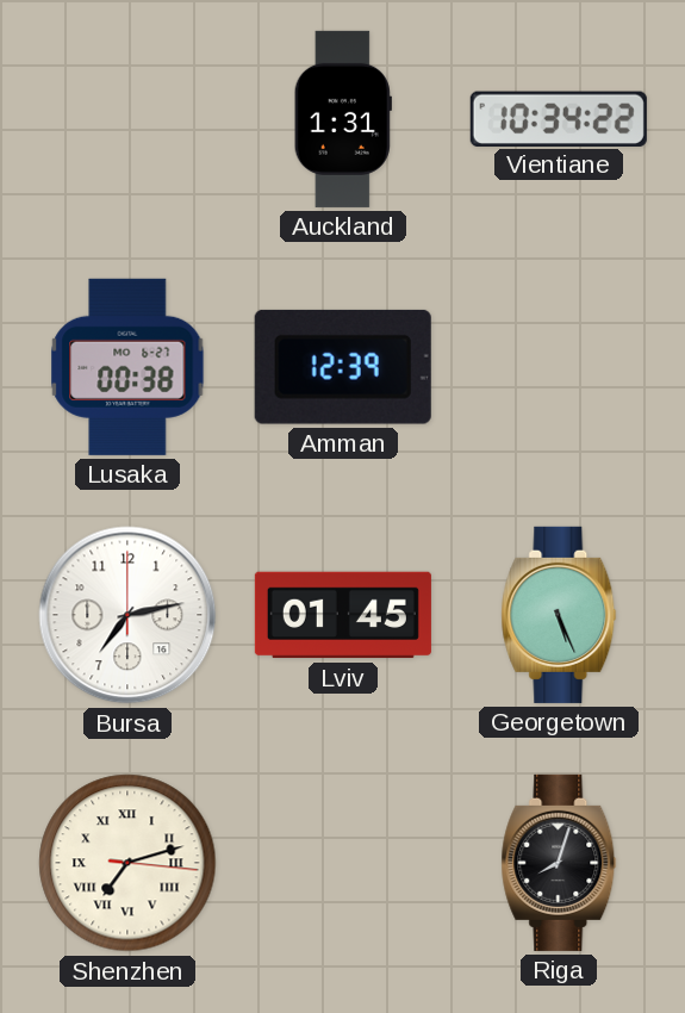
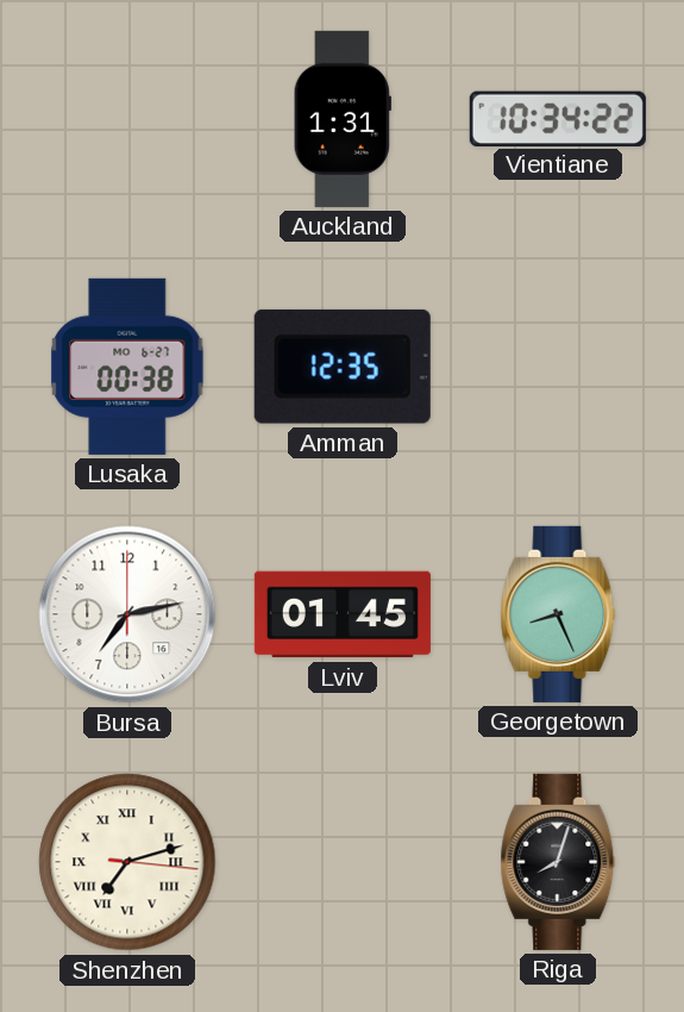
Amman: 12:39 -> 12:35
Georgetown: 5:26 -> 8:26
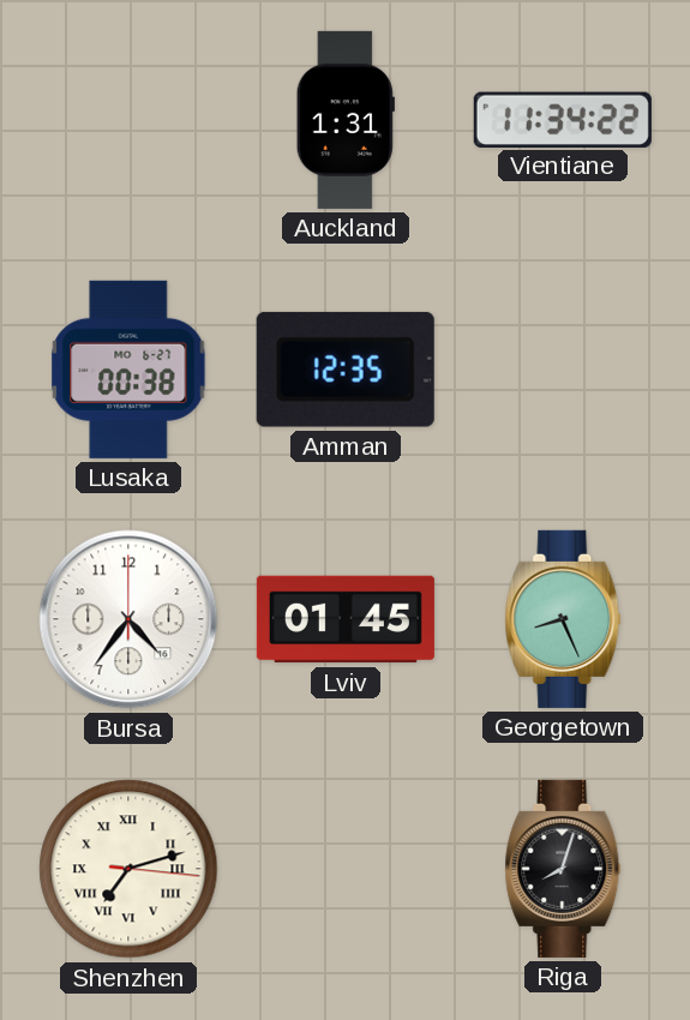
Vientiane: 10:34 -> 11:34
Bursa: 7:13 -> 4:36
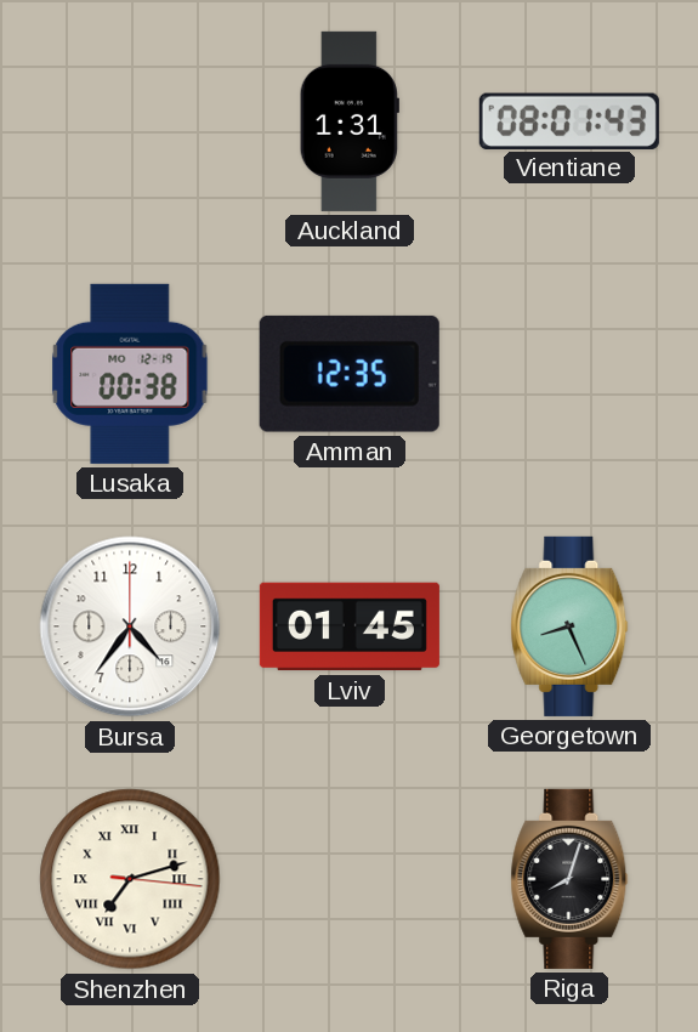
Vientiane: 11:34 -> 08:01
Lusaka date: MO 6-27 -> MO 12-19
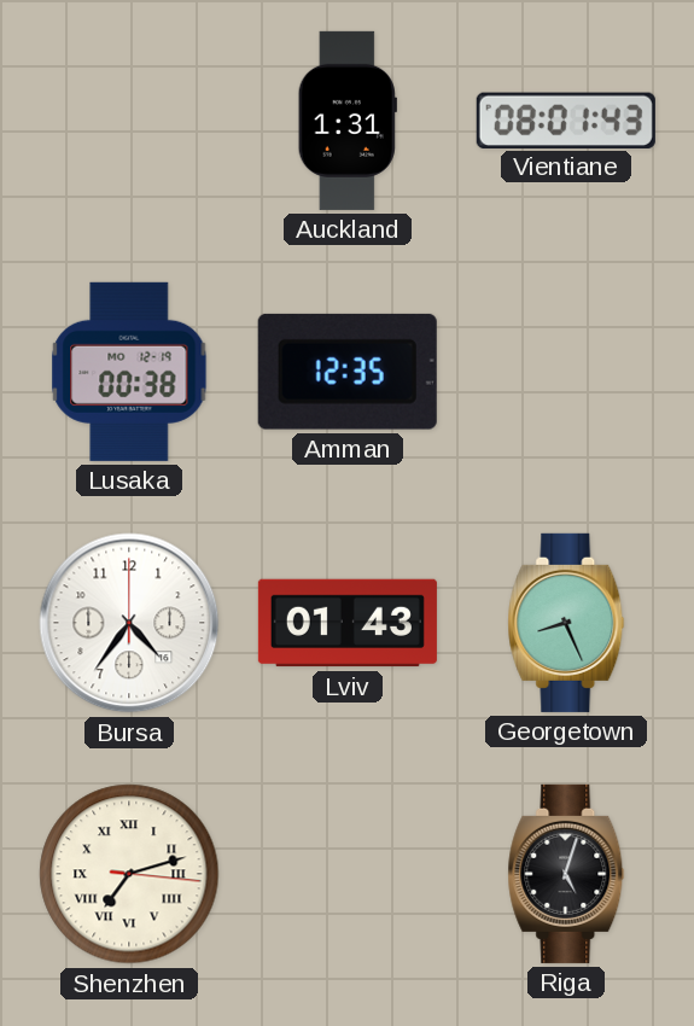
Lviv: 01:45 -> 01:43
Riga: 8:03 -> 5:03
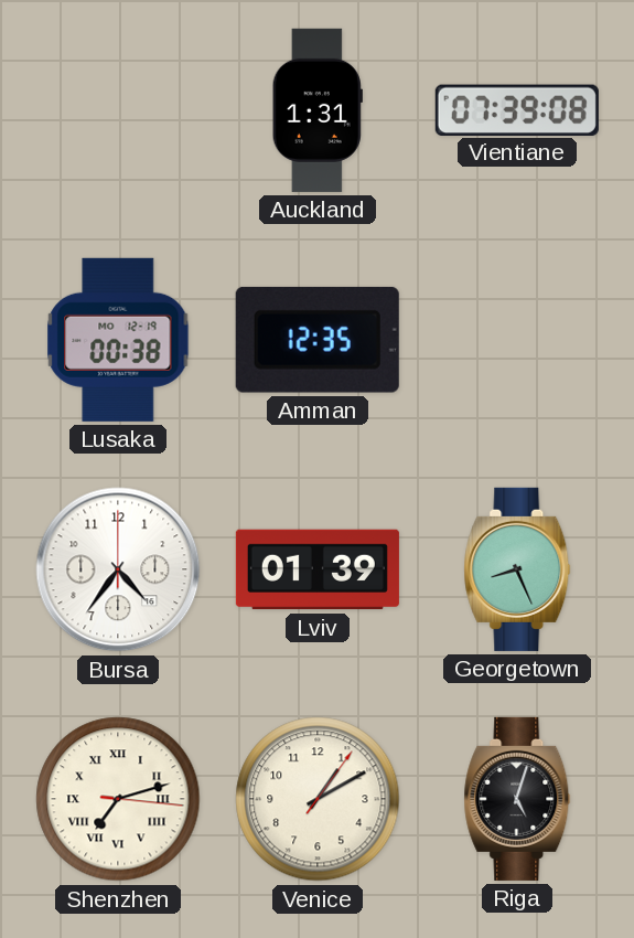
Vientiane: 08:01 -> 07:39
Lviv: 01:43 -> 01:39
Venice: none -> 1:10
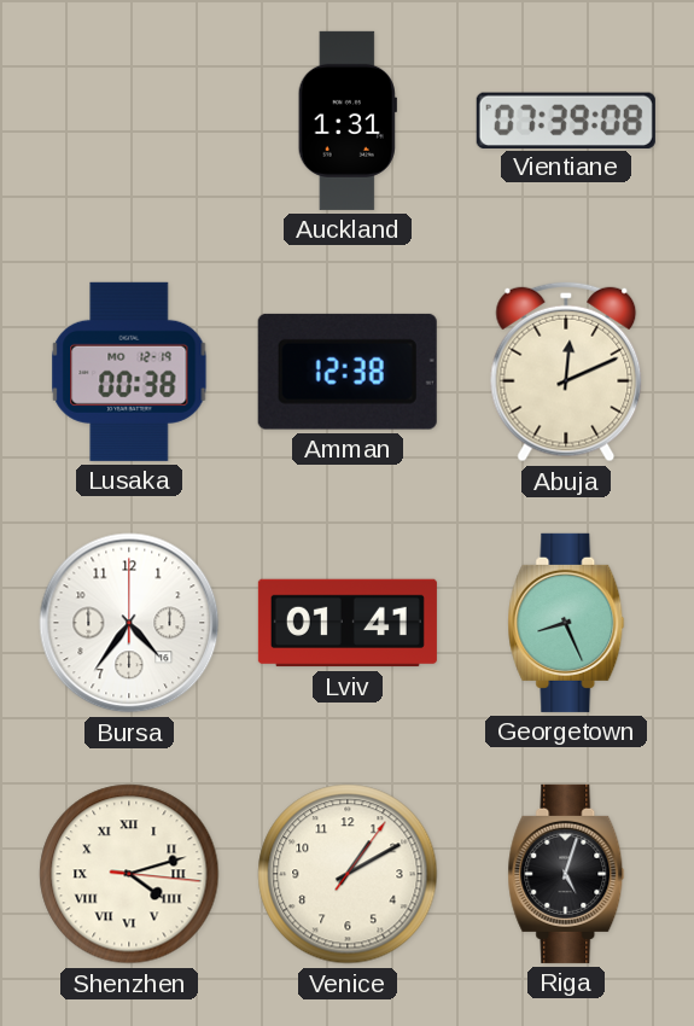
Amman: 12:35 -> 12:38
Abuja: none -> 12:11
Lviv: 01:39 -> 01:41
Shenzhen: 7:12 -> 4:12
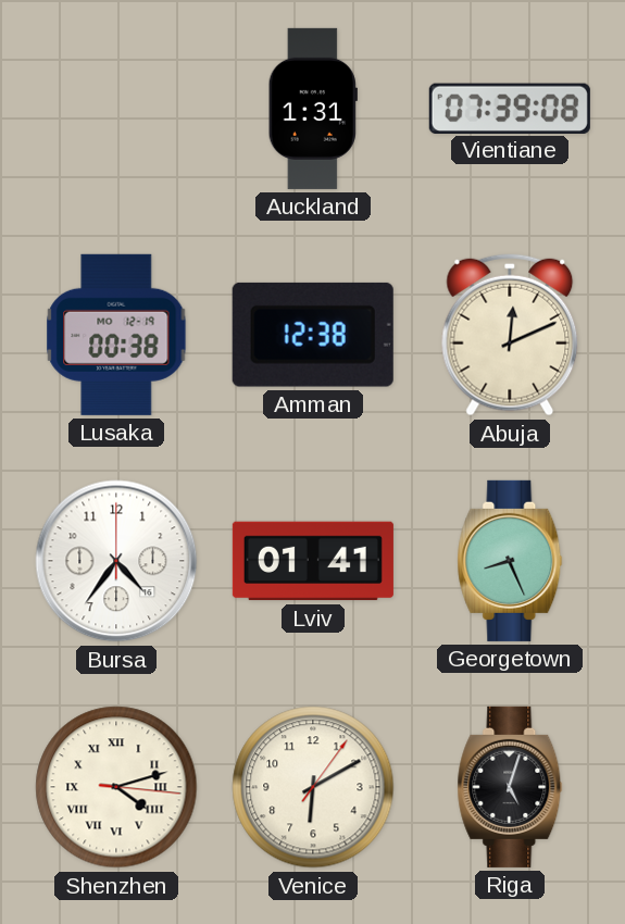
Venice: 1:10 -> 6:10
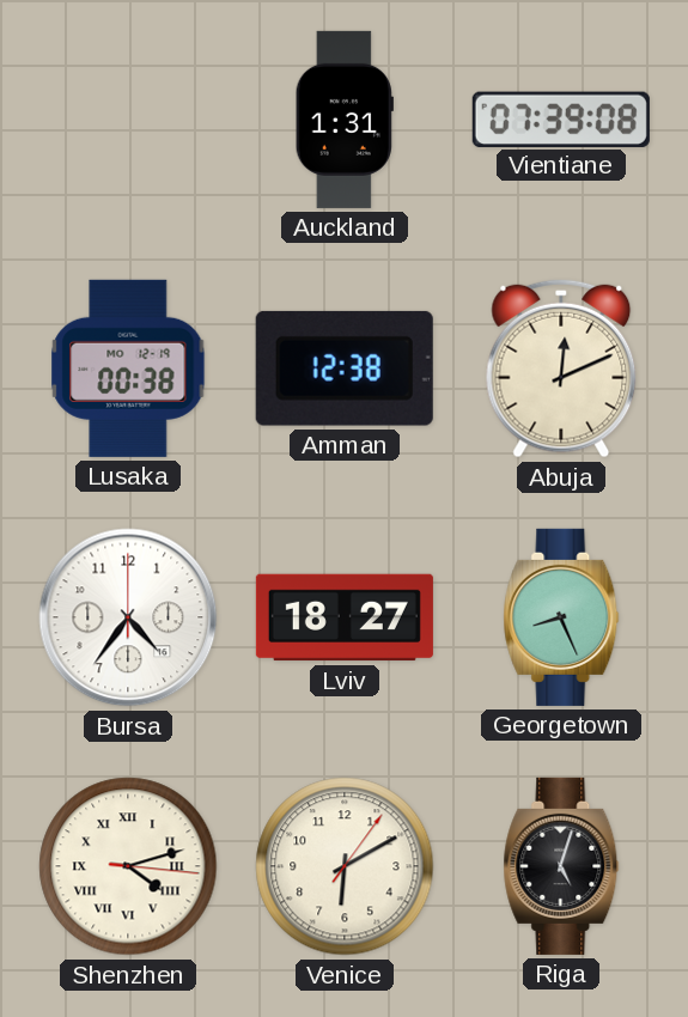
Lviv: 01:41 -> 18:27
